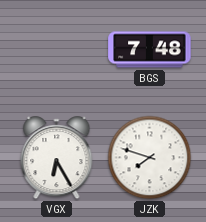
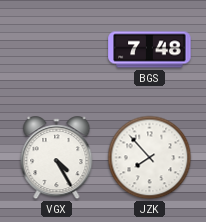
VGX: 6:25 -> 4:25
JZK: 7:48 -> 7:53
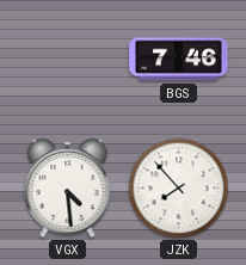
BGS: 7:48 -> 7:46
VGX: 4:25 -> 4:29
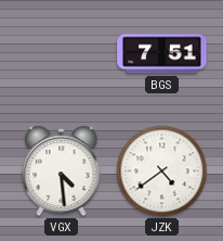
BGS: 7:46 -> 7:51
JZK: 7:53 -> 4:39
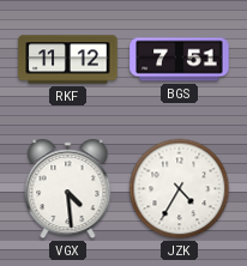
RKF: none -> 11:12
JZK: 4:39 -> 4:35
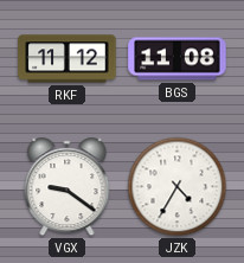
BGS: 7:51 -> 11:08
VGX: 4:29 -> 9:21
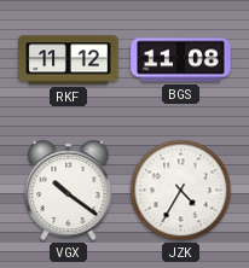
VGX: 9:21 -> 10:21
